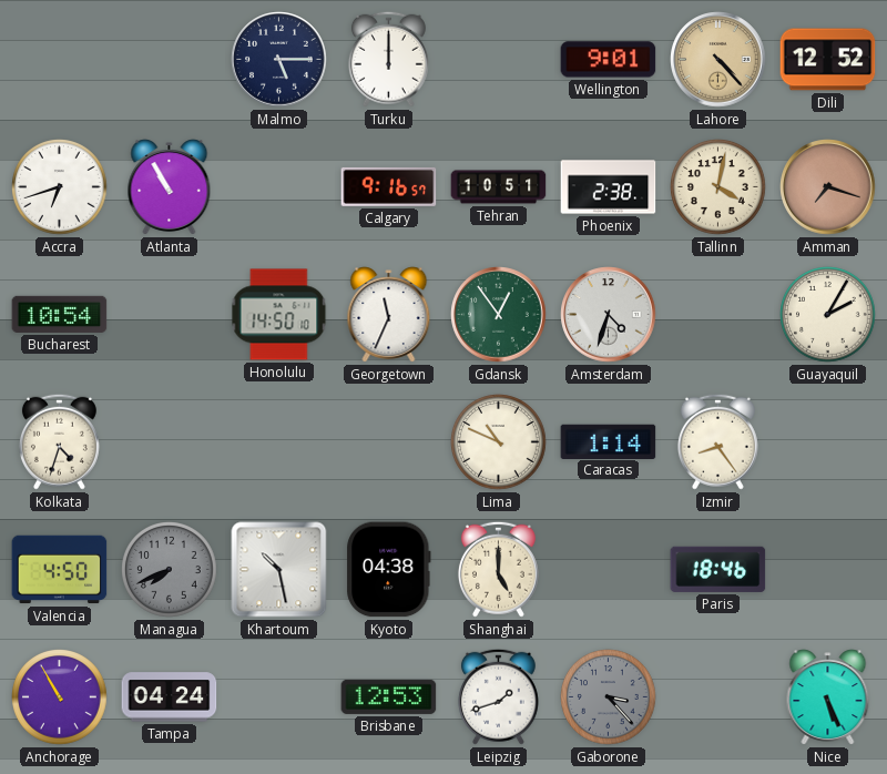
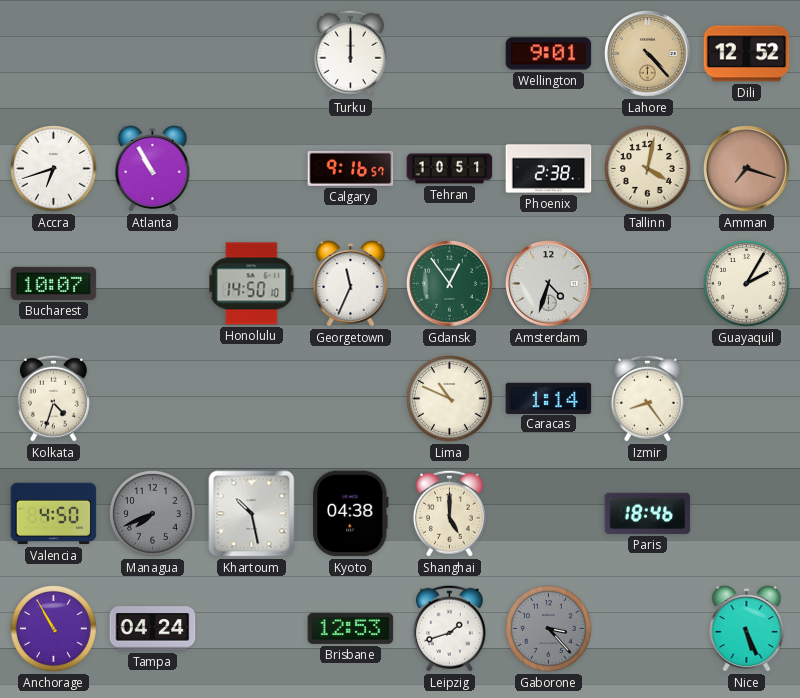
Malmo: 5:15 -> none
Bucharest: 10:54 -> 10:07
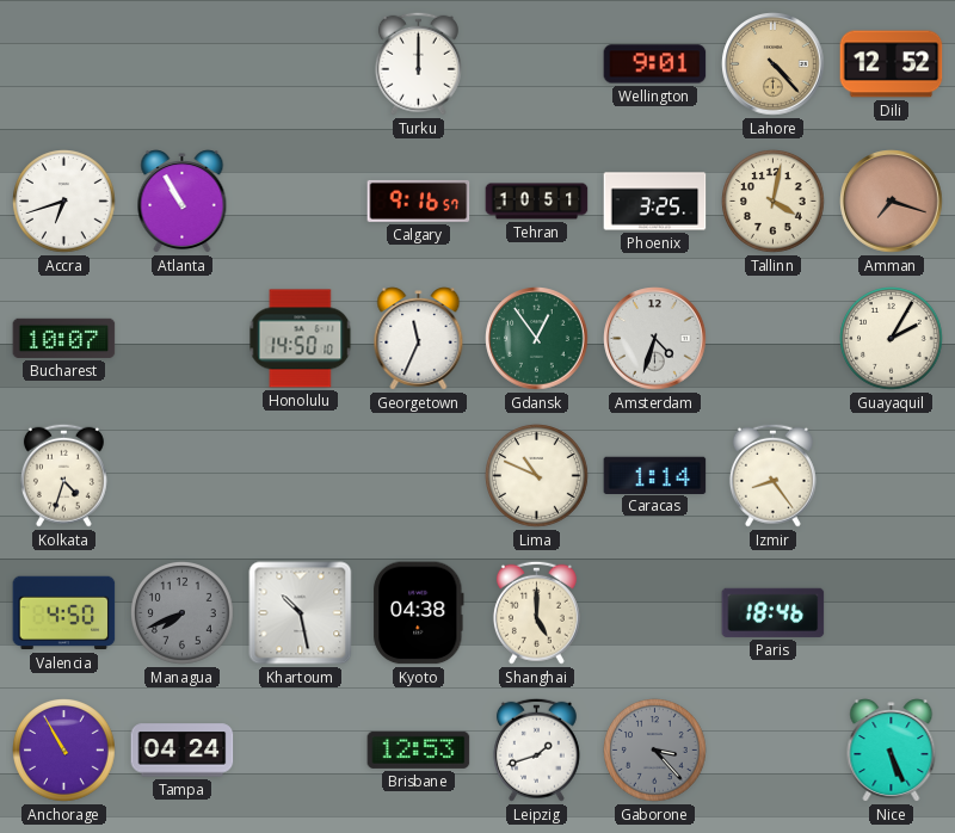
Phoenix: 2:38 -> 3:25
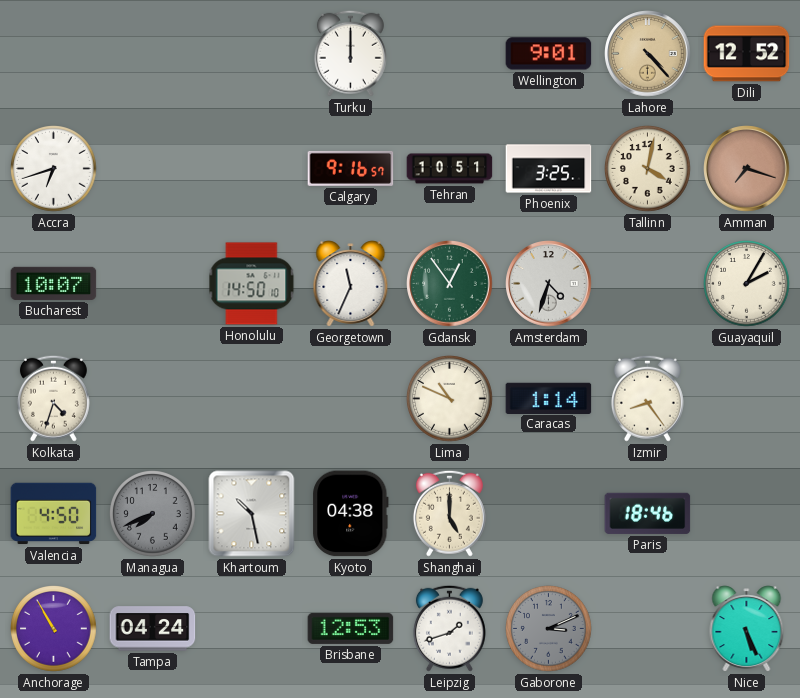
Atlanta: 10:55 -> none
Gaborone: 3:23 -> 3:11
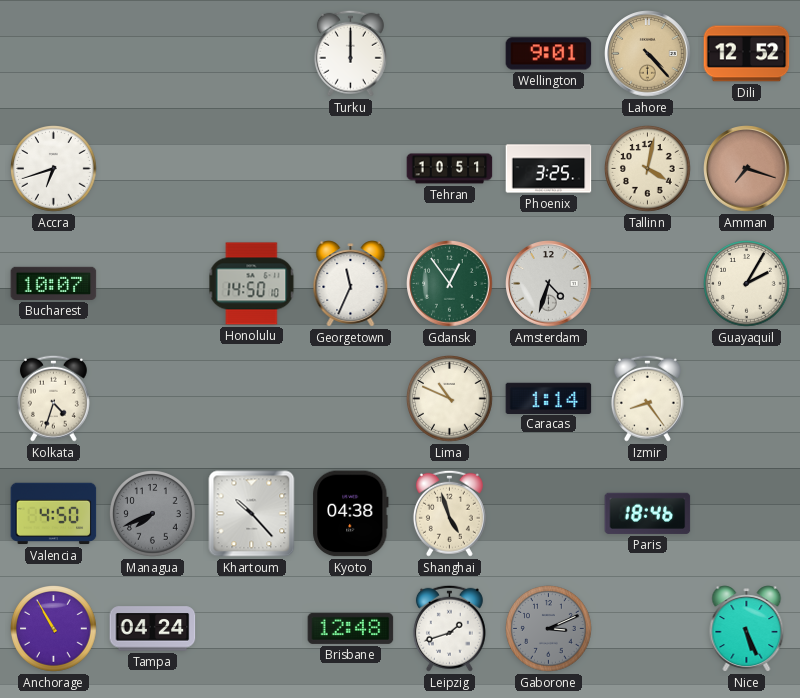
Calgary: 9:16 -> none
Khartoum: 10:28 -> 10:23
Shanghai: 5:00 -> 4:57
Brisbane: 12:53 -> 12:48
